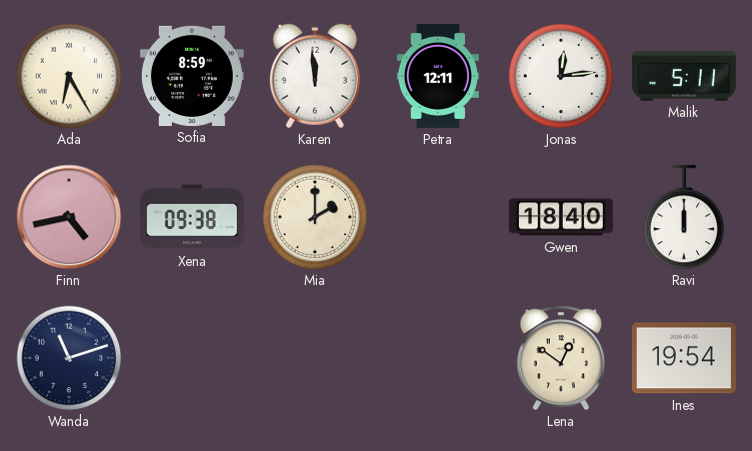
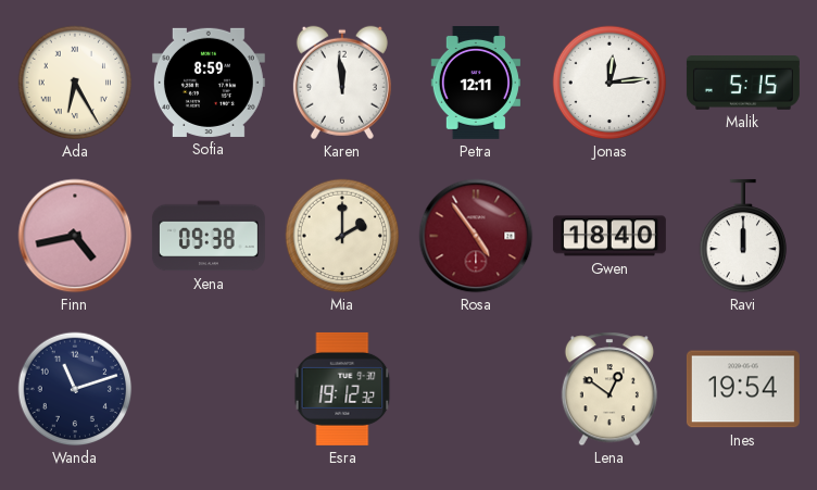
Malik: 5:11 -> 5:15
Rosa: none -> 4:54
Esra: none -> 19:12
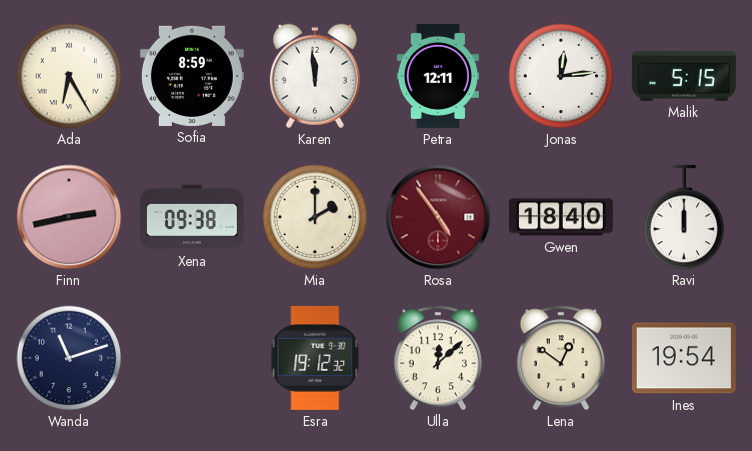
Finn: 4:43 -> 2:43
Ulla: none -> 12:08
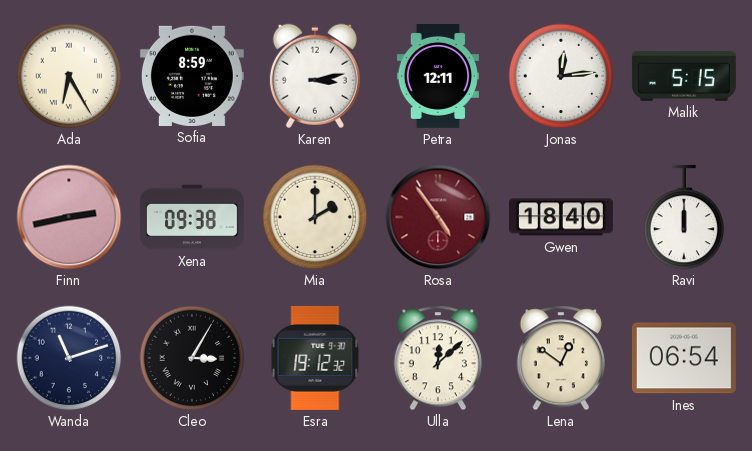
Karen: 11:59 -> 3:13
Cleo: none -> 3:05
Ines: 19:54 -> 06:54
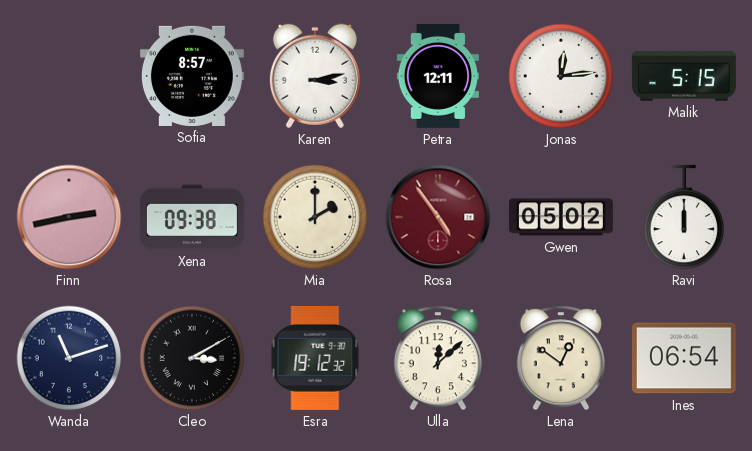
Ada: 6:25 -> none
Sofia: 8:59 -> 8:57
Gwen: 18:40 -> 05:02
Cleo: 3:05 -> 3:10
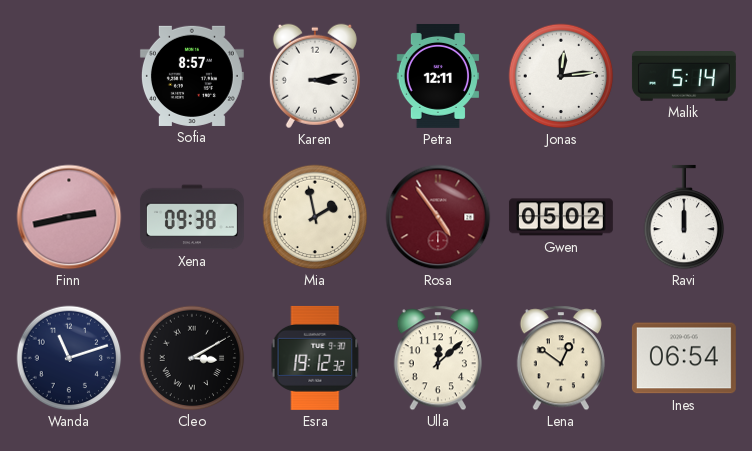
Malik: 5:15 -> 5:14
Mia: 2:00 -> 1:58
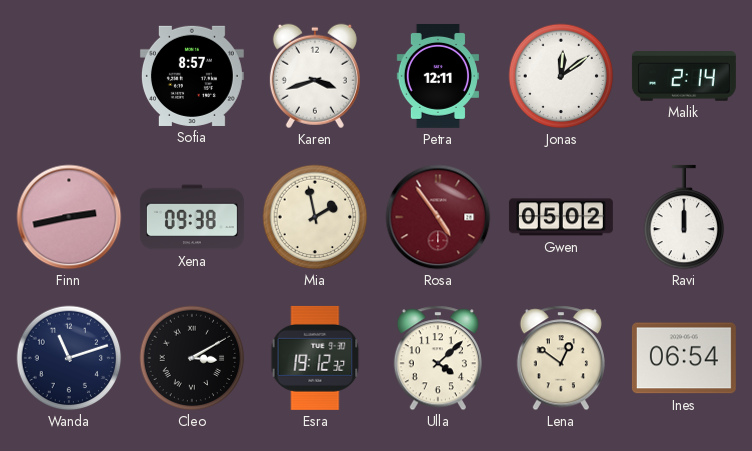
Karen: 3:13 -> 3:42
Jonas: 12:14 -> 12:09
Malik: 5:14 -> 2:14
Ulla: 12:08 -> 4:08
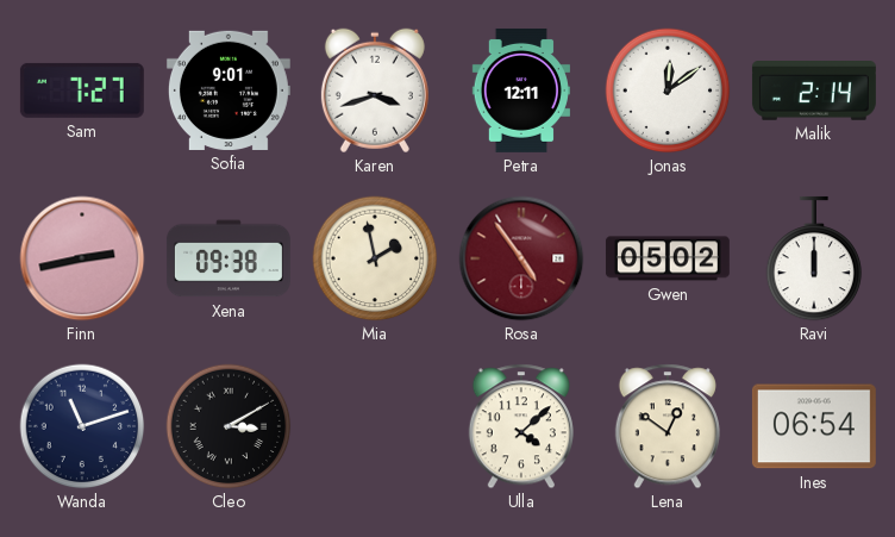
Sam: none -> 7:27
Sofia: 8:57 -> 9:01
Esra: 19:12 -> none
